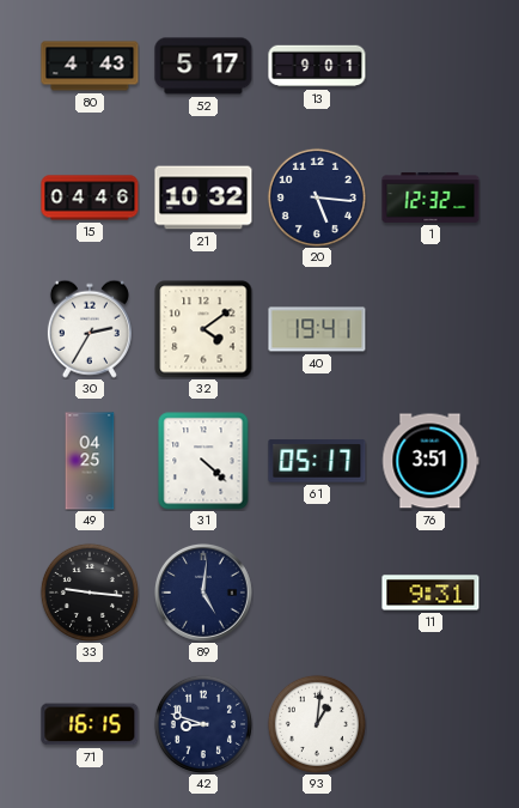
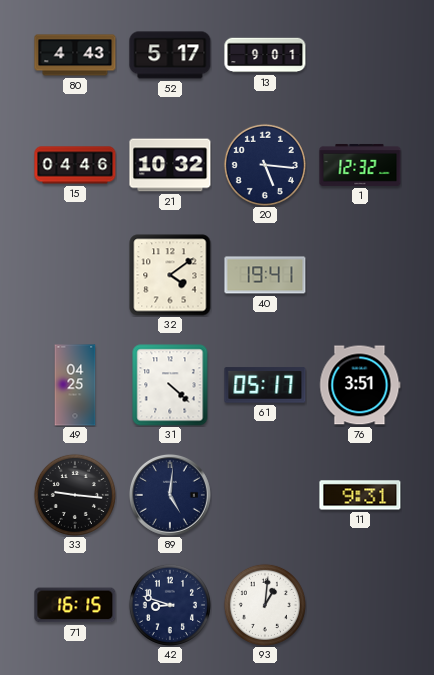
30: 2:35 -> none
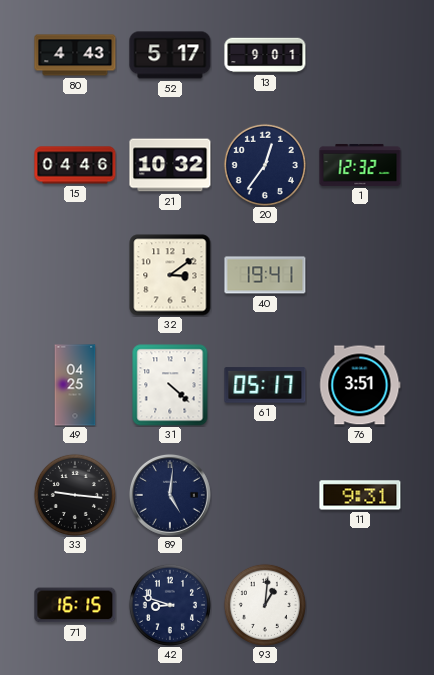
20: 5:16 -> 12:36
32: 4:09 -> 3:09
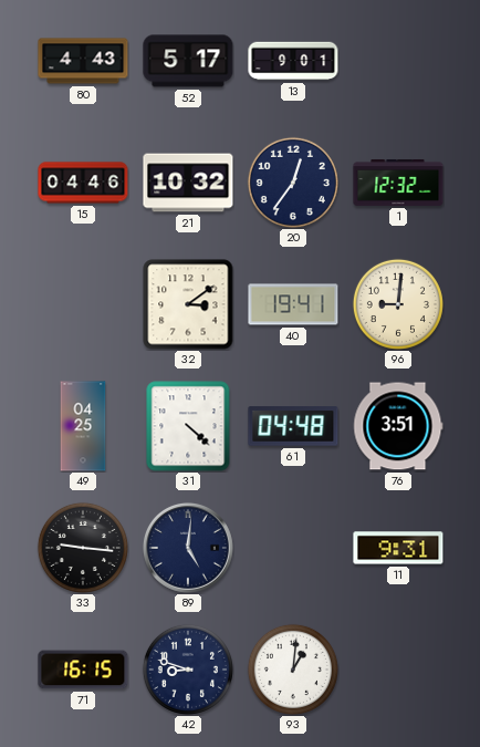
96: none -> 9:01
61: 05:17 -> 04:48
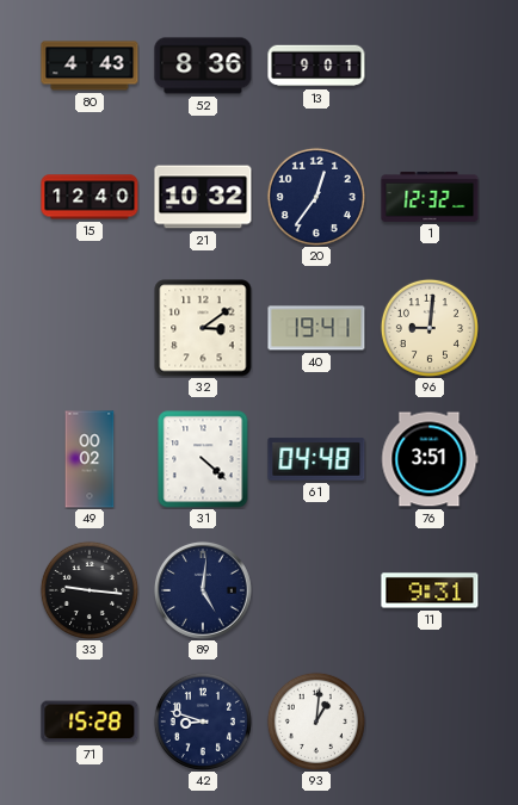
52: 5:17 -> 8:36
15: 04:46 -> 12:40
49: 04:25 -> 00:02
71: 16:15 -> 15:28
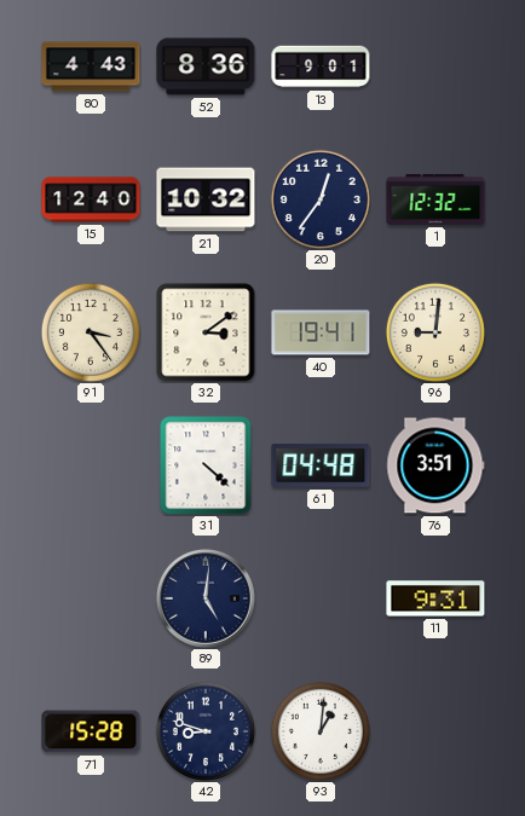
91: none -> 3:24
49: 00:02 -> none
33: 9:16 -> none
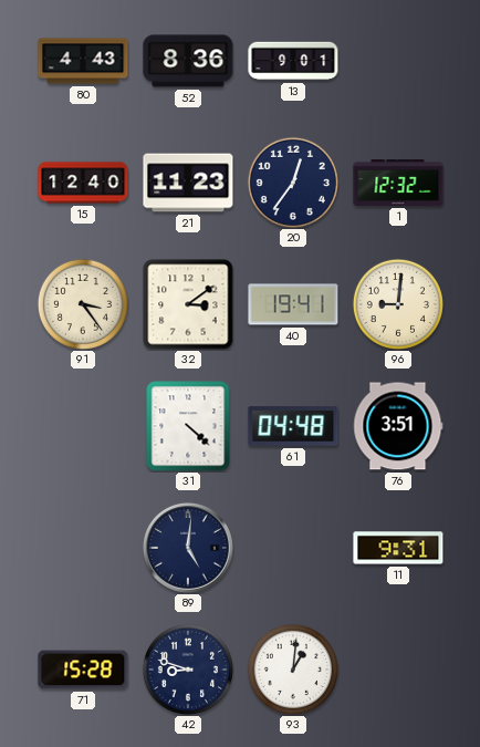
21: 10:32 -> 11:23
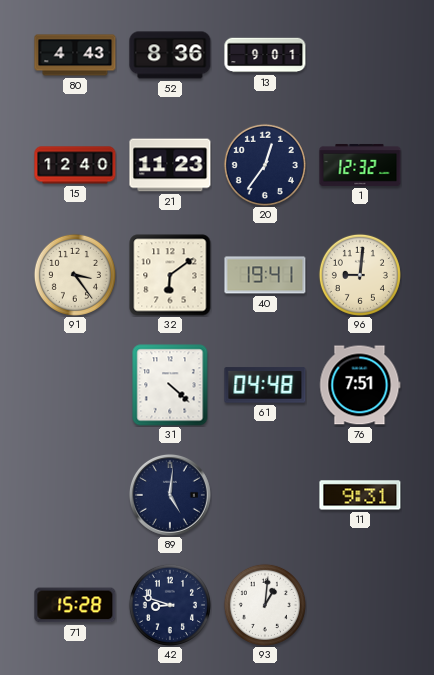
32: 3:09 -> 6:09
76: 3:51 -> 7:51
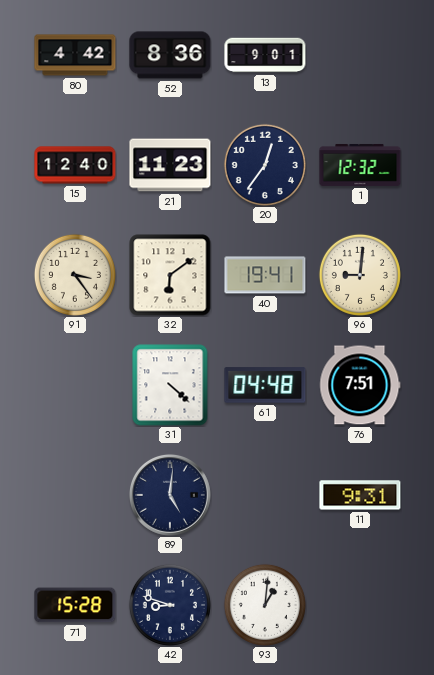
80: 4:43 -> 4:42
